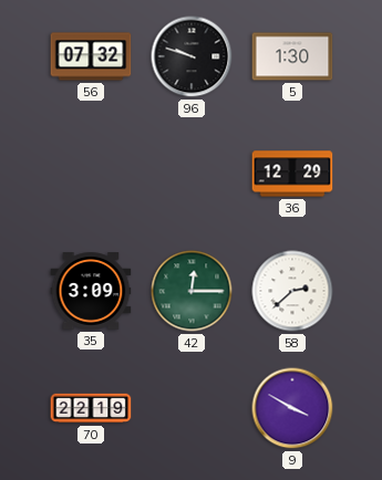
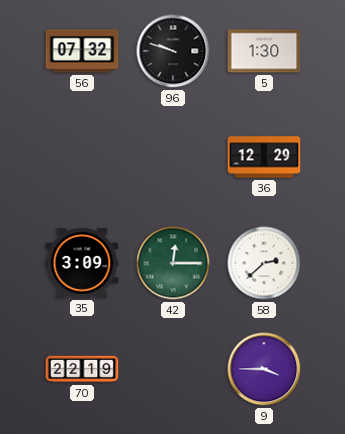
9: 3:50 -> 3:45
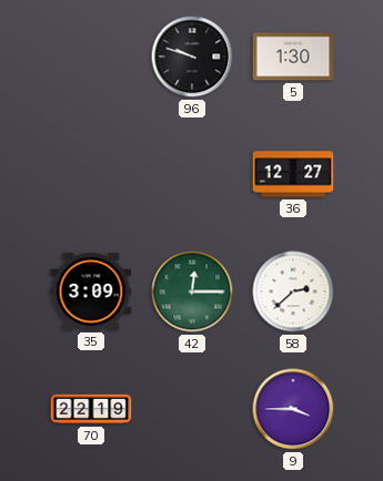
56: 07:32 -> none
36: 12:29 -> 12:27
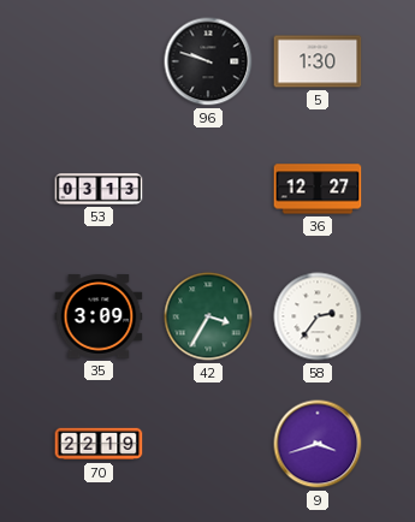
53: none -> 03:13
42: 12:15 -> 3:35
58: 2:38 -> 2:36
9: 3:45 -> 3:42
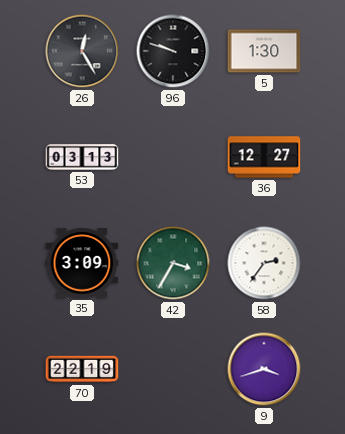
26: none -> 12:25
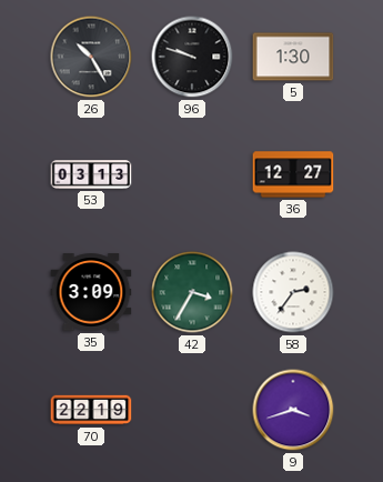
26: 12:25 -> 10:25
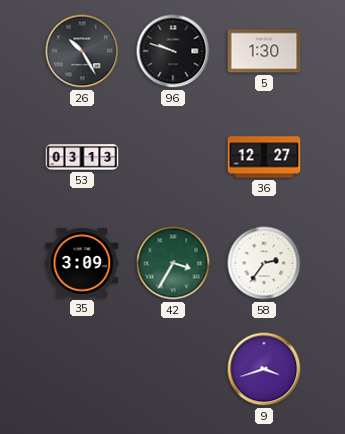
70: 22:19 -> none
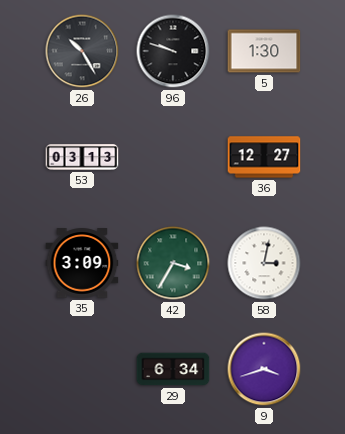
58: 2:36 -> 3:02
29: none -> 6:34
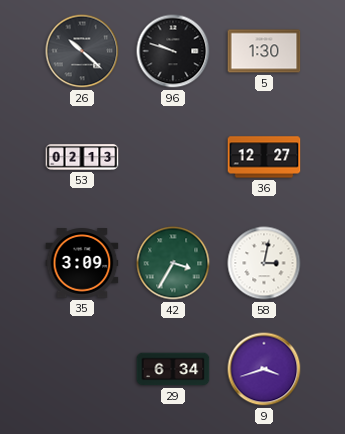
26: 10:25 -> 10:22
53: 03:13 -> 02:13
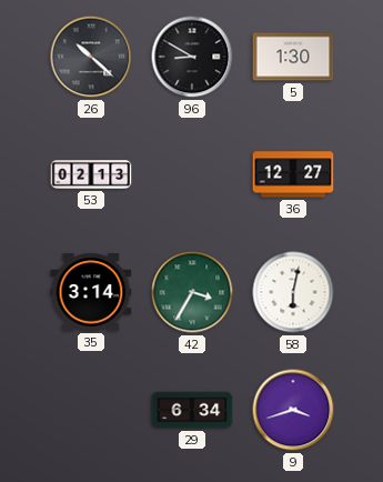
96: 9:48 -> 8:50
35: 3:09 -> 3:14
58: 3:02 -> 6:02
